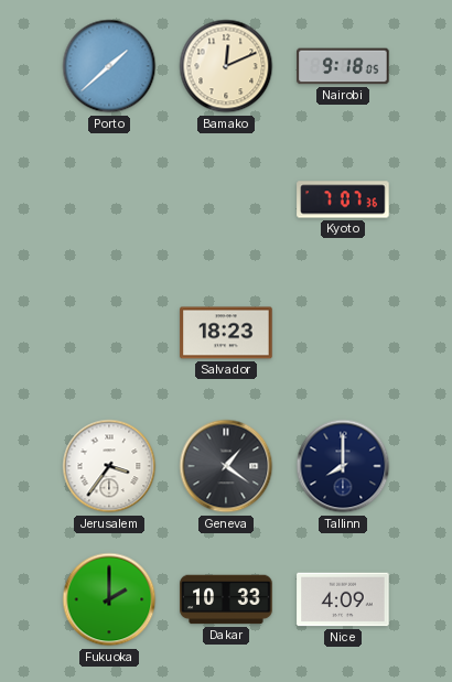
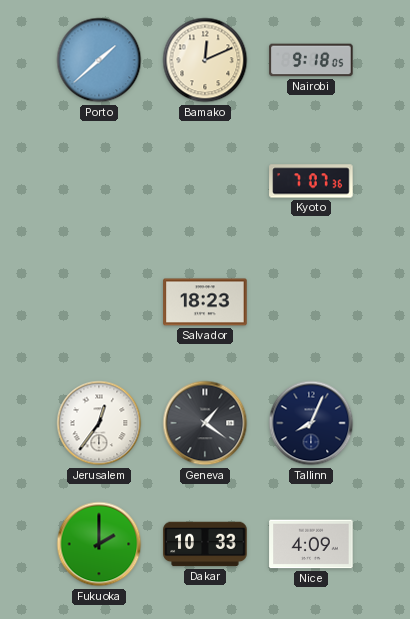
Jerusalem: 3:36 -> 12:36
Tallinn: 8:00 -> 8:04
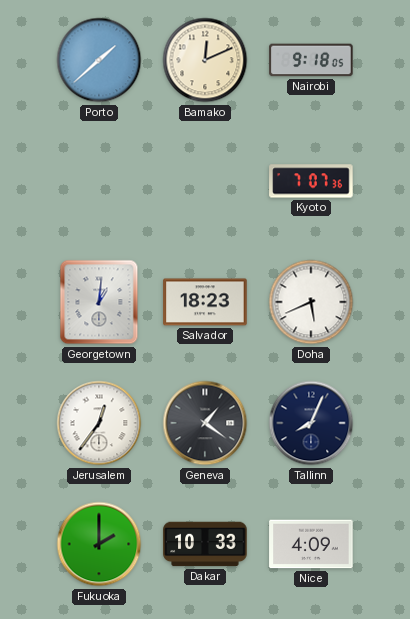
Georgetown: none -> 1:01
Doha: none -> 5:41
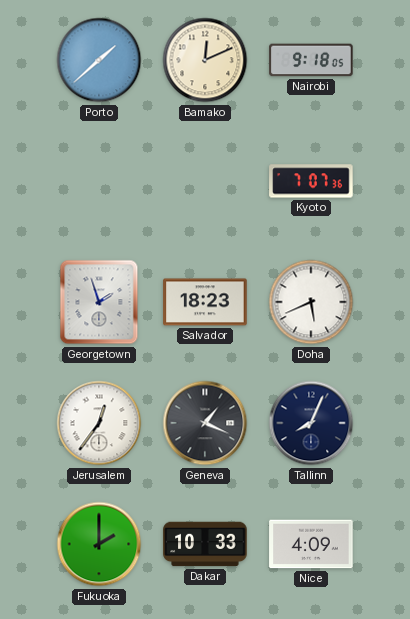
Georgetown: 1:01 -> 1:57
Geneva: 1:21 -> 1:19
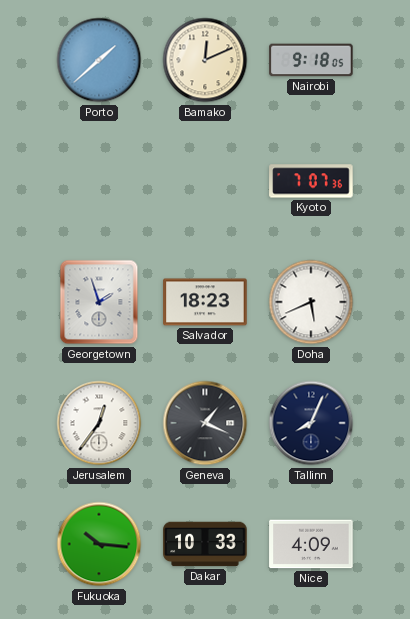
Fukuoka: 2:00 -> 10:16
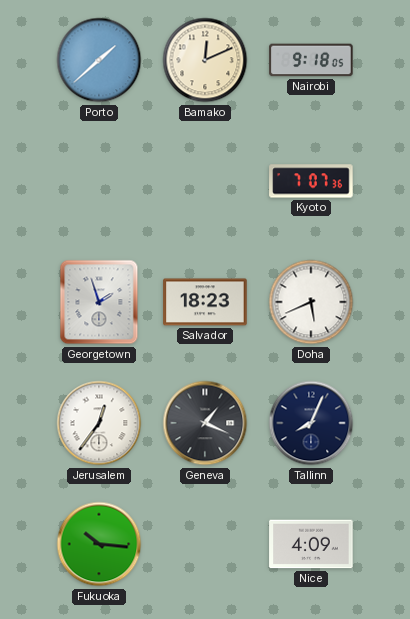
Dakar: 10:33 -> none
